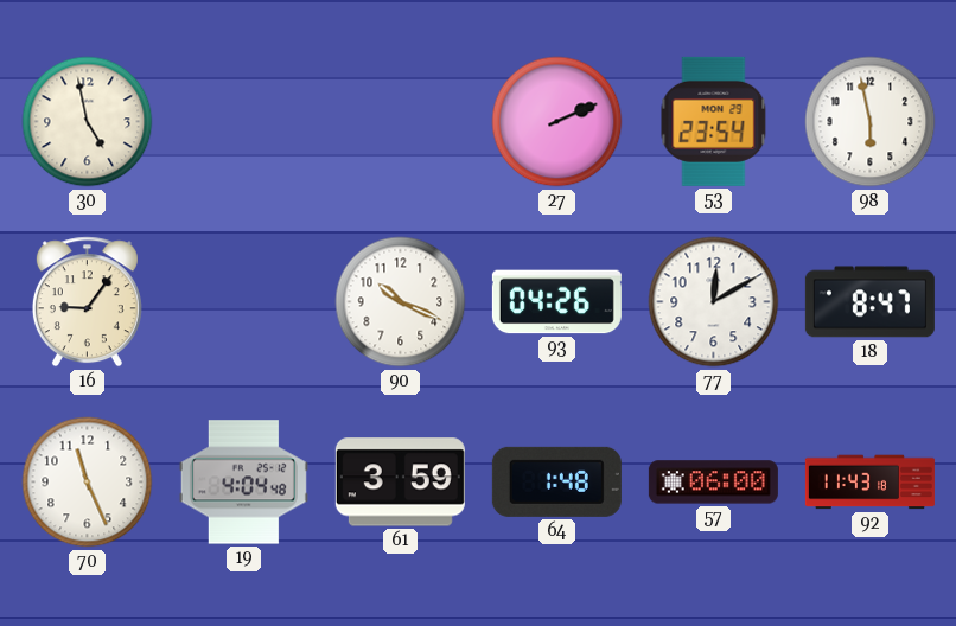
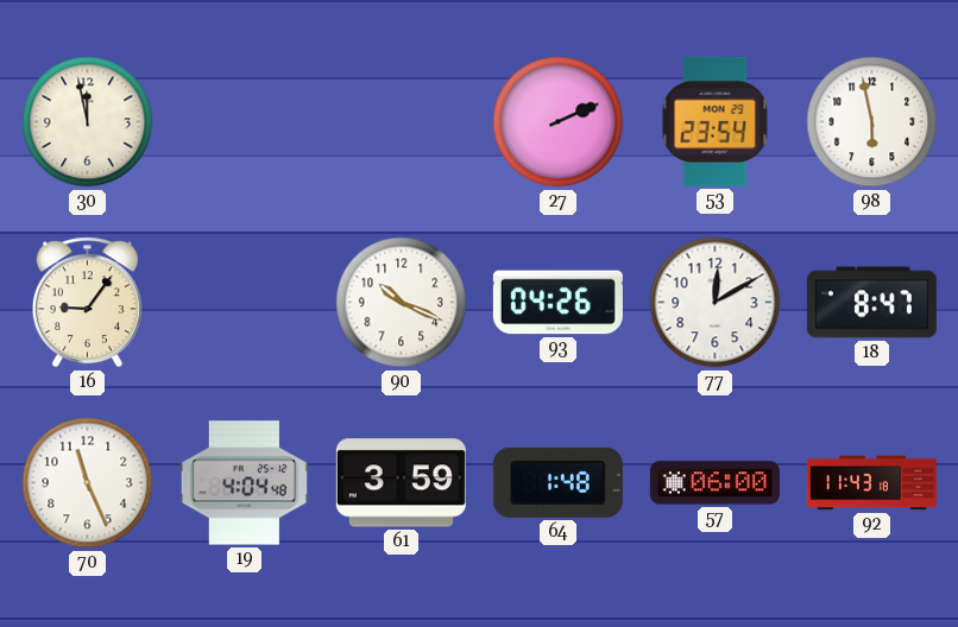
30: 4:58 -> 11:58
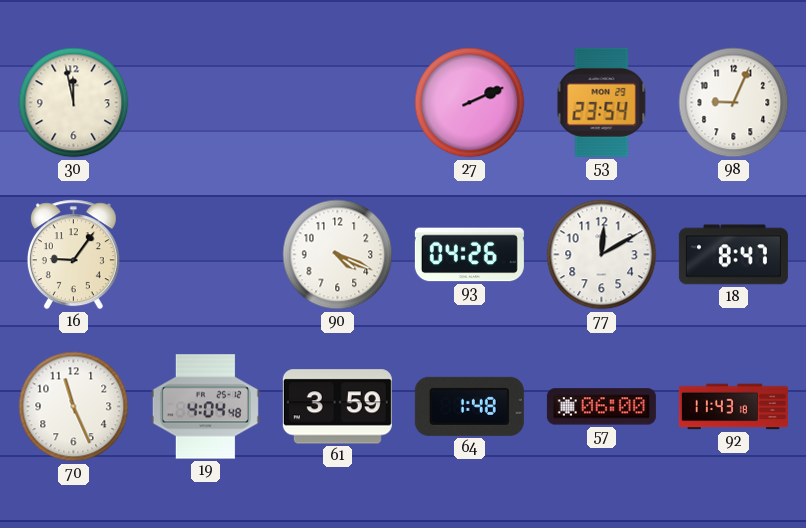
98: 5:58 -> 9:04
90: 10:19 -> 4:19
